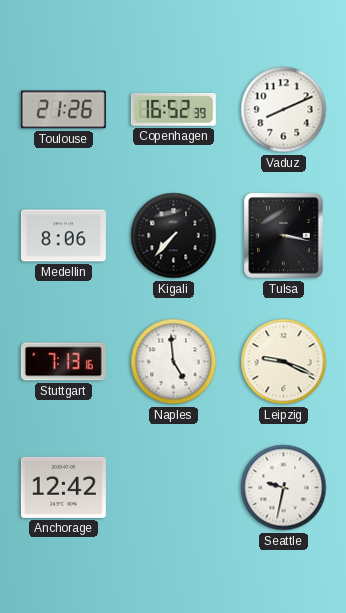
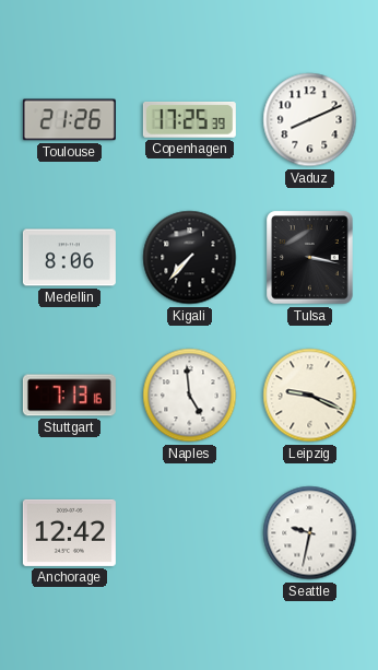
Copenhagen: 16:52 -> 17:25
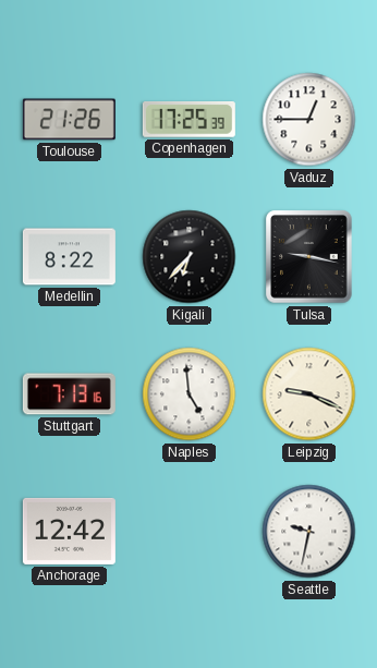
Vaduz: 8:11 -> 12:45
Medellin: 8:06 -> 8:22
Kigali: 7:37 -> 6:37
Tulsa: 3:17 -> 9:17
